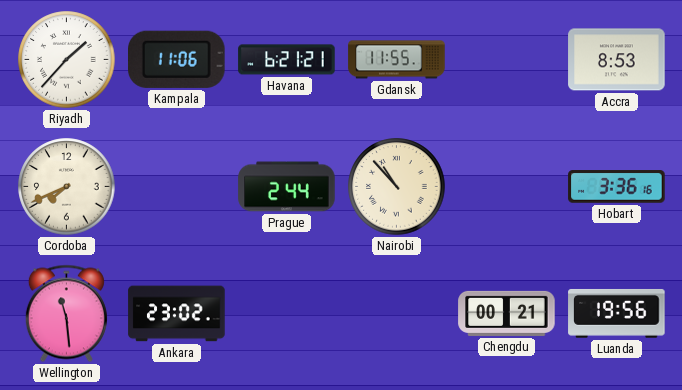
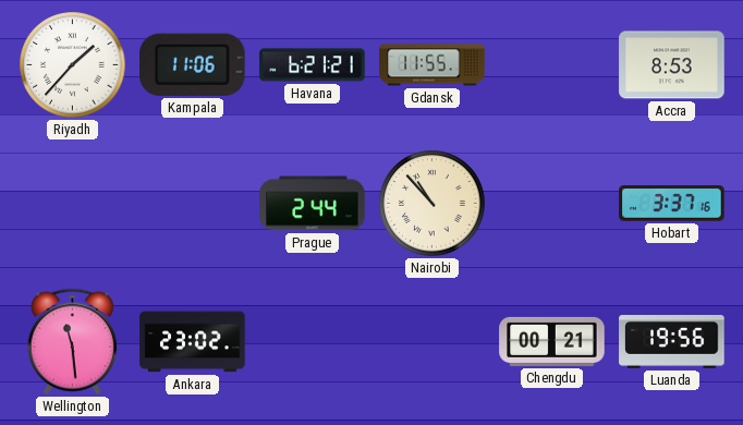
Cordoba: 7:41 -> none
Hobart: 3:36 -> 3:37
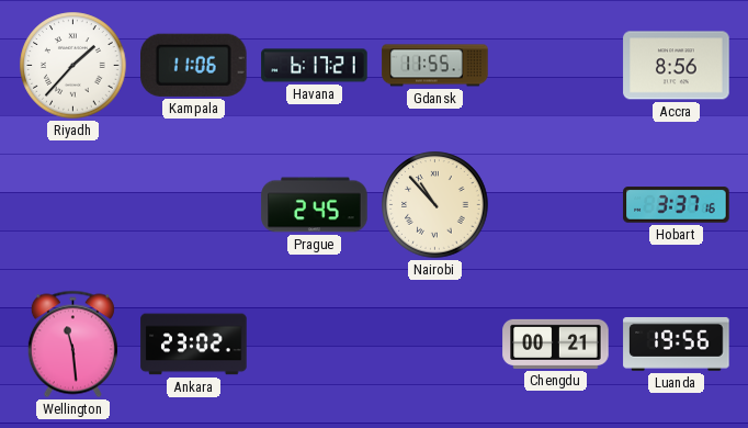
Havana: 6:21 -> 6:17
Accra: 8:53 -> 8:56
Prague: 2:44 -> 2:45
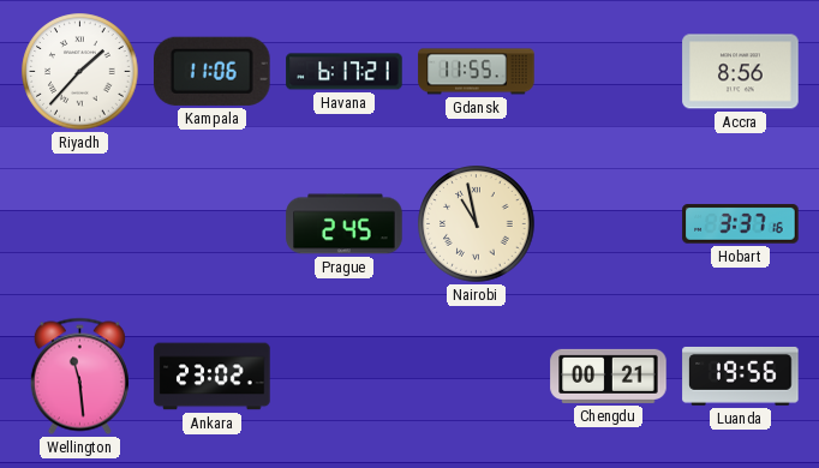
Nairobi: 10:53 -> 10:58
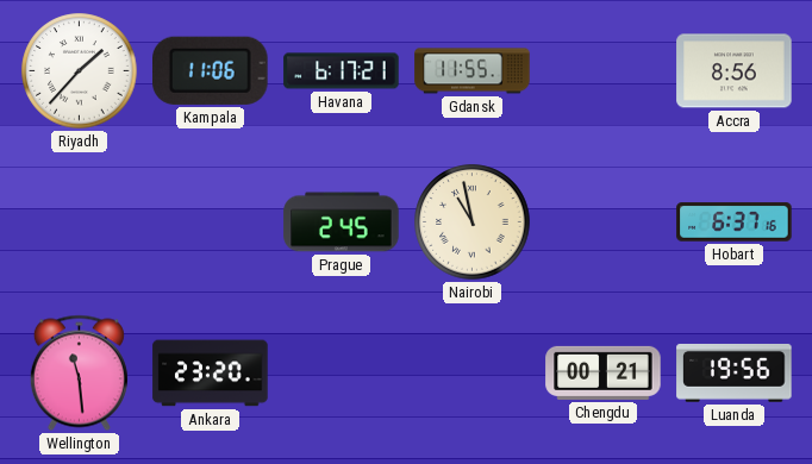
Hobart: 3:37 -> 6:37
Ankara: 23:02 -> 23:20
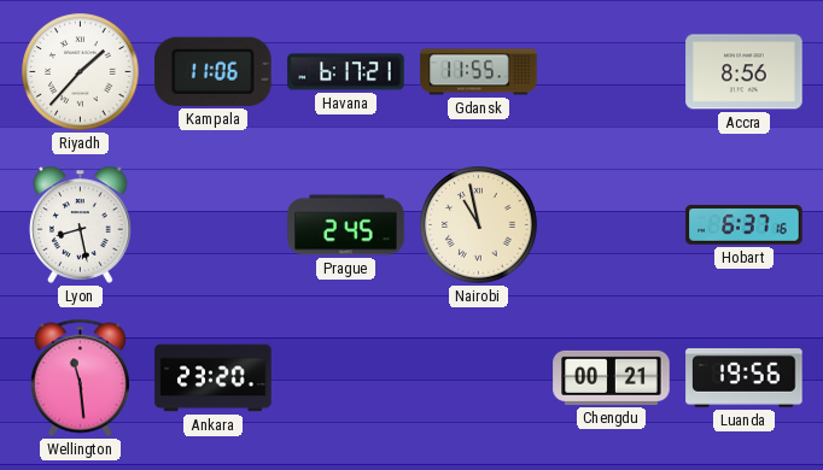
Lyon: none -> 8:28
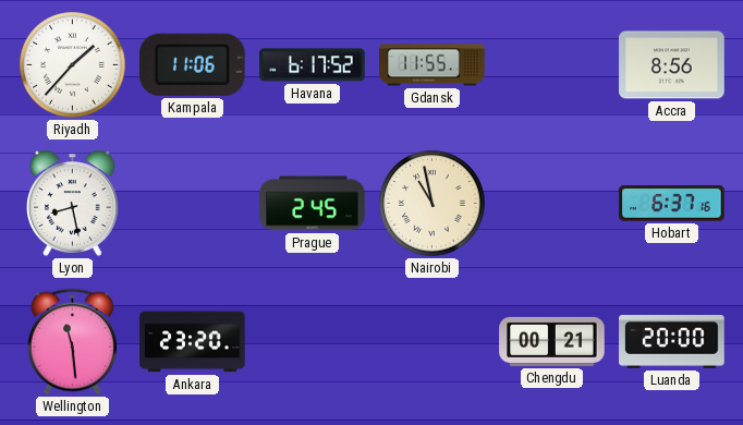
Havana: 6:17:21 -> 6:17:52
Luanda: 19:56 -> 20:00
